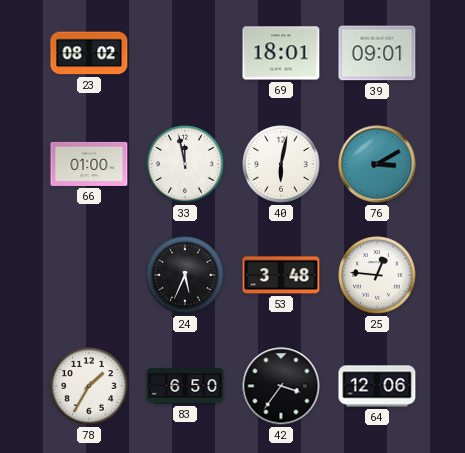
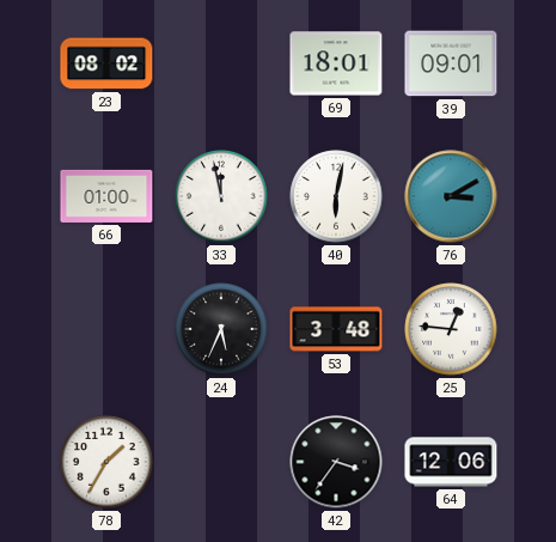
83: 6:50 -> none
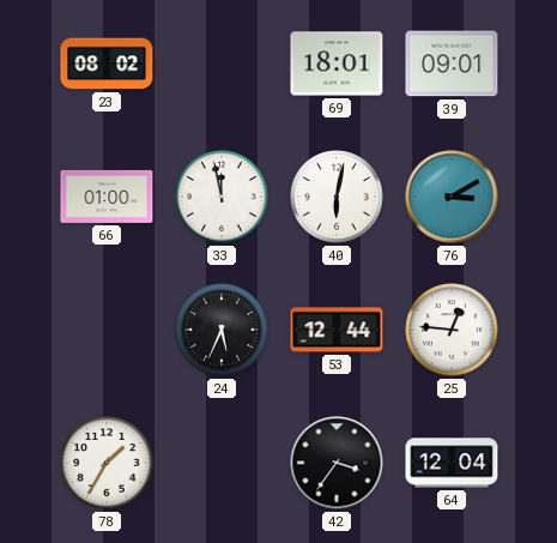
53: 3:48 -> 12:44
64: 12:06 -> 12:04
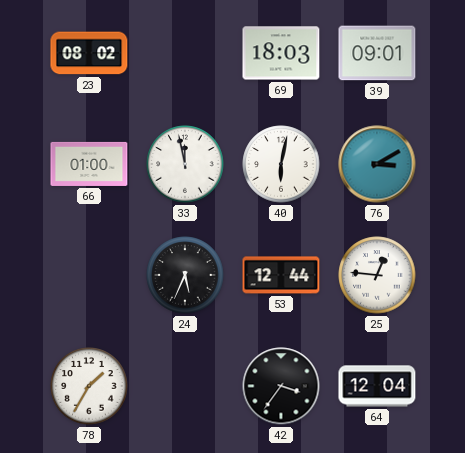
69: 18:01 -> 18:03
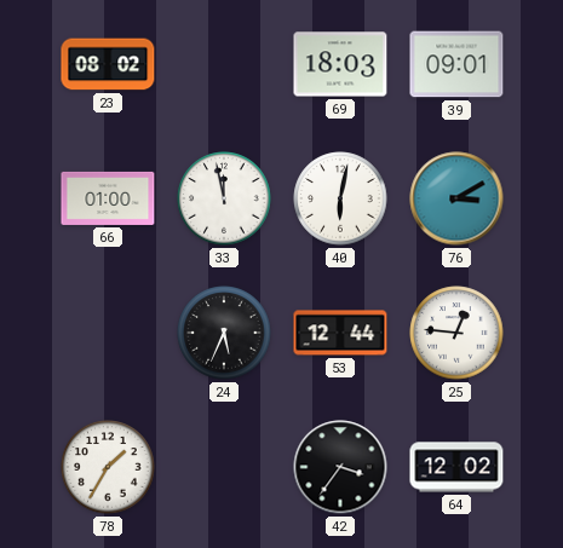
64: 12:04 -> 12:02
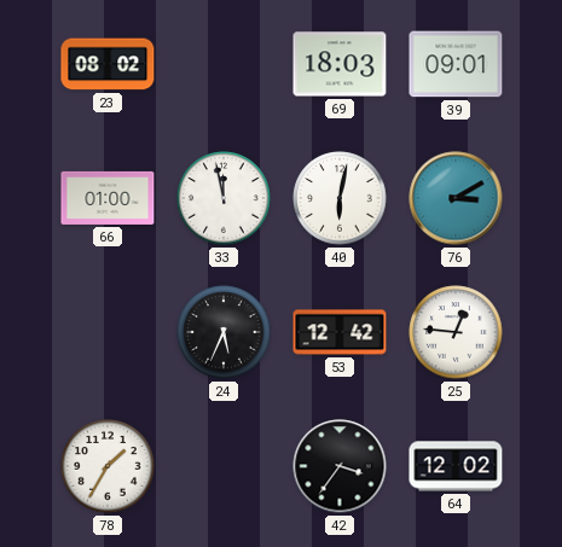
53: 12:44 -> 12:42
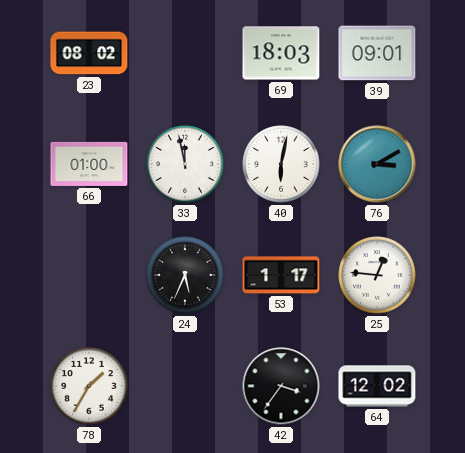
53: 12:42 -> 1:17
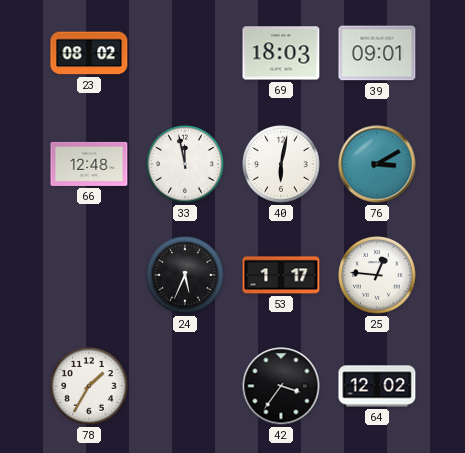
66: 01:00 -> 12:48
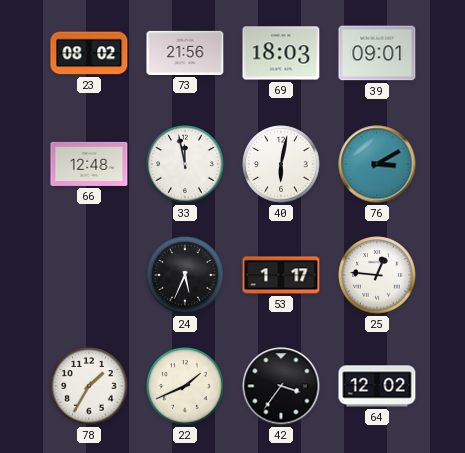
73: none -> 21:56
22: none -> 1:41
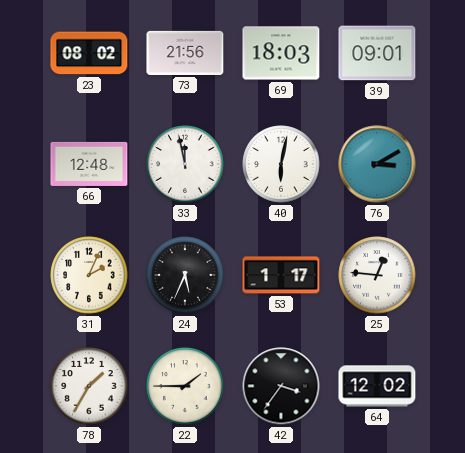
31: none -> 2:04
22: 1:41 -> 1:45
